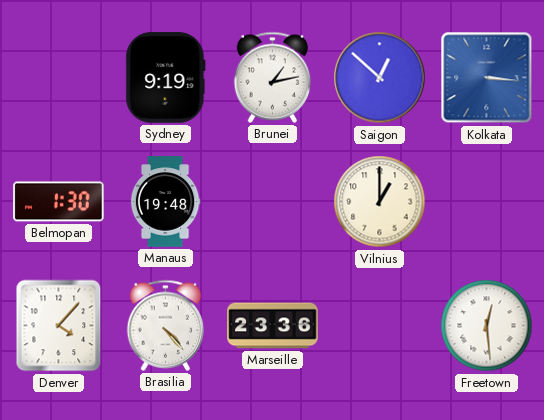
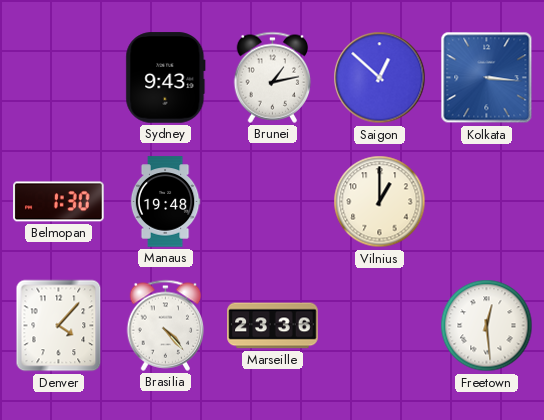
Sydney: 9:19 -> 9:43
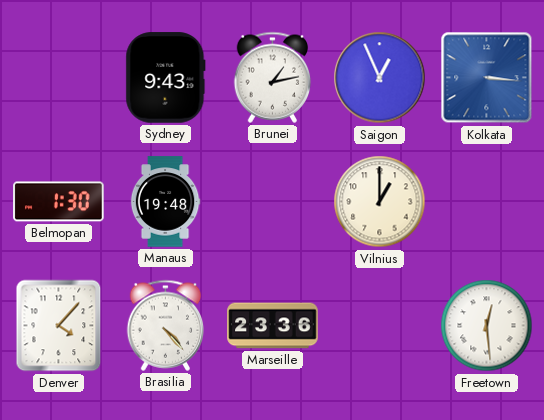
Saigon: 12:52 -> 12:56
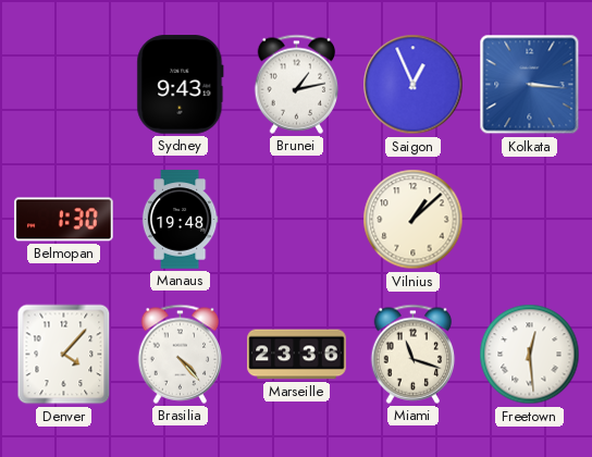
Vilnius: 1:00 -> 1:08
Miami: none -> 11:18
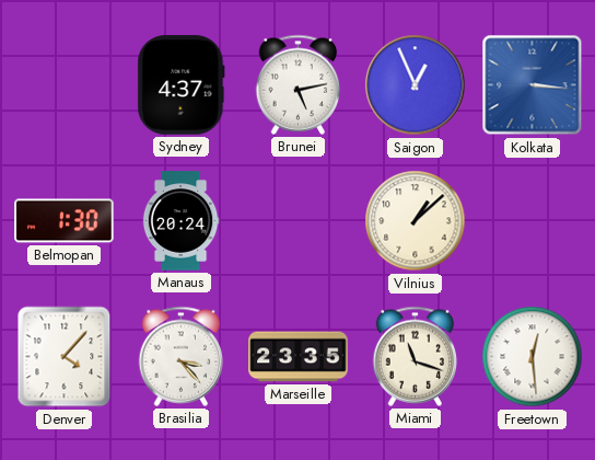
Sydney: 9:43 -> 4:37
Brunei: 1:13 -> 5:13
Manaus: 19:48 -> 20:24
Brasilia: 4:23 -> 3:23
Marseille: 23:36 -> 23:35
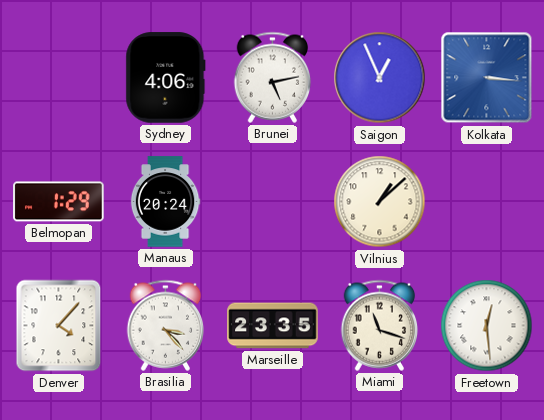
Sydney: 4:37 -> 4:06
Belmopan: 1:30 -> 1:29
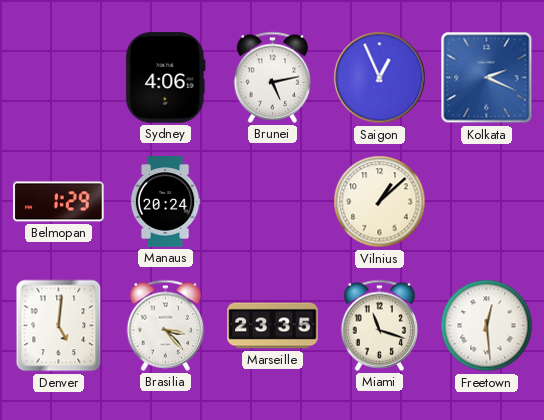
Kolkata: 3:16 -> 2:19
Denver: 4:07 -> 5:01
